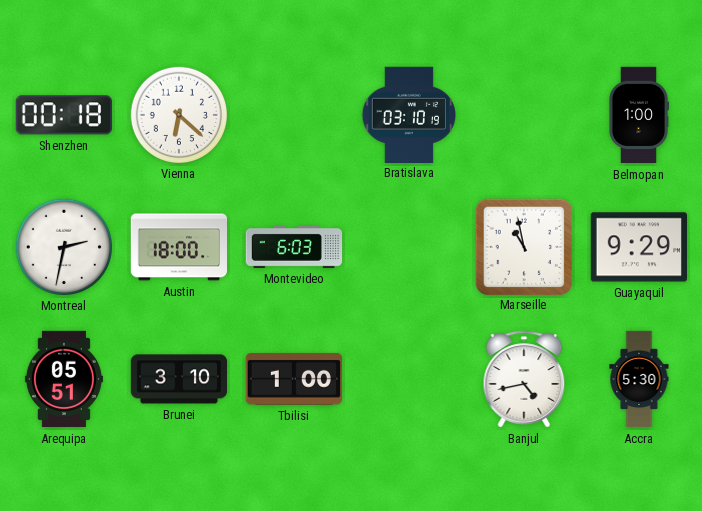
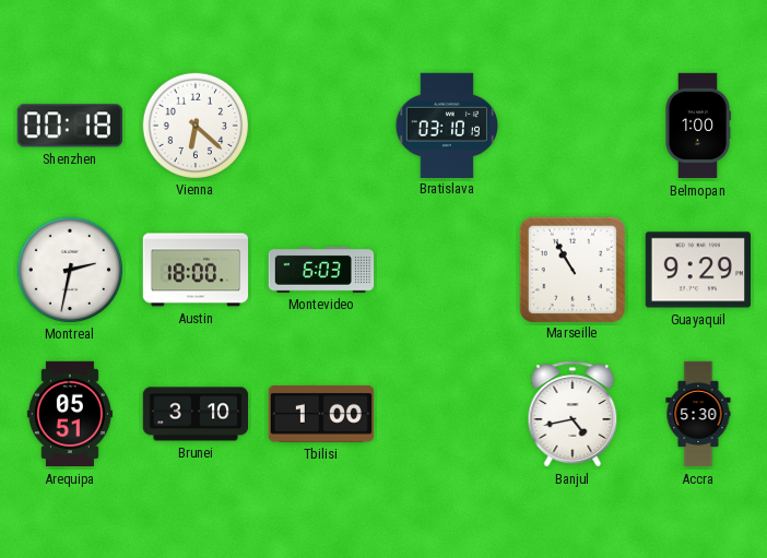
Marseille: 10:58 -> 10:55
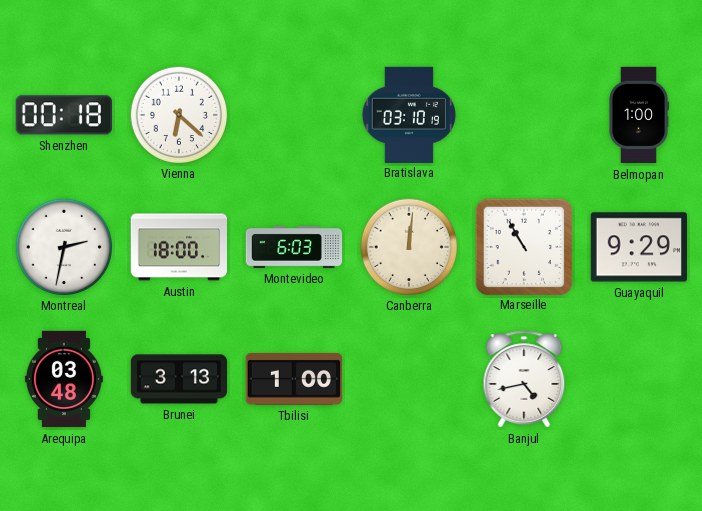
Canberra: none -> 12:01
Arequipa: 05:51 -> 03:48
Brunei: 3:10 -> 3:13
Accra: 5:30 -> none
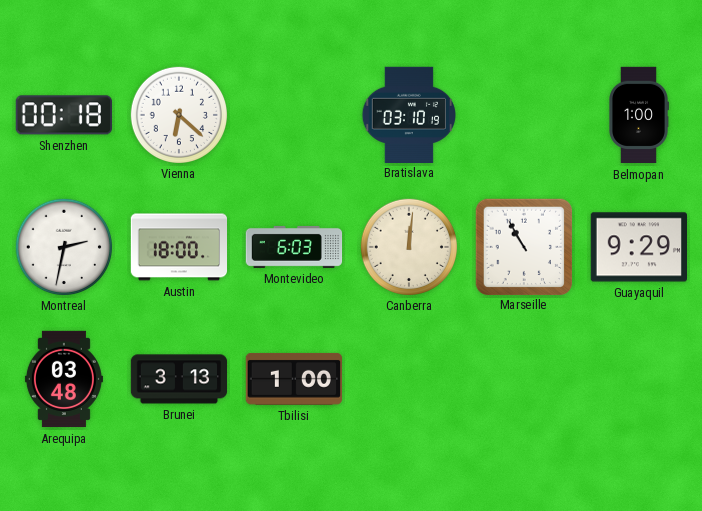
Banjul: 4:43 -> none
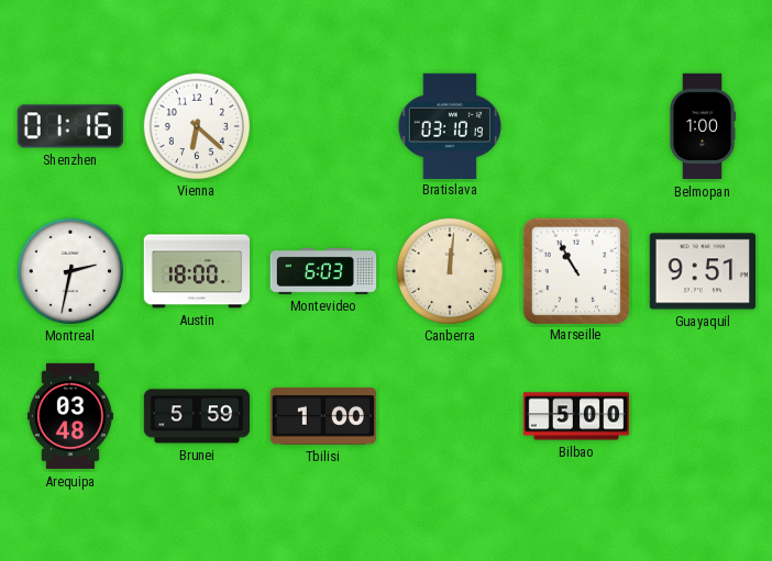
Shenzhen: 00:18 -> 01:16
Guayaquil: 9:29 -> 9:51
Brunei: 3:13 -> 5:59
Bilbao: none -> 5:00
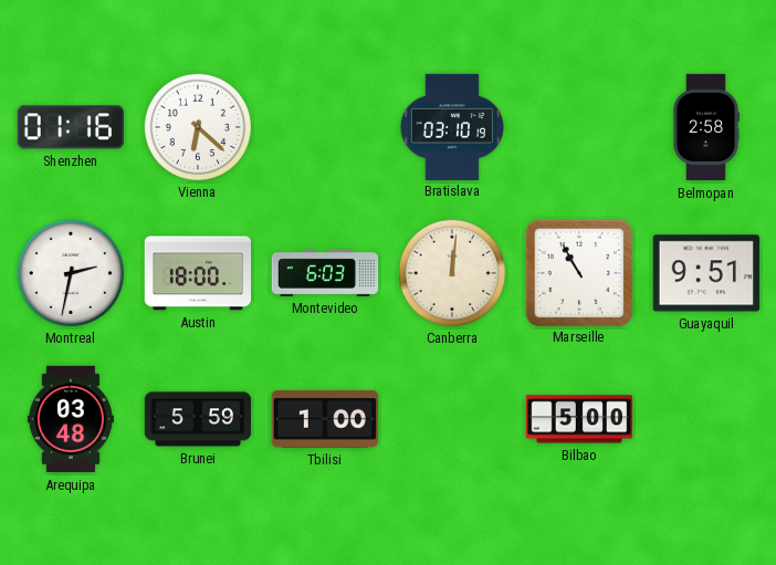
Belmopan: 1:00 -> 2:58
